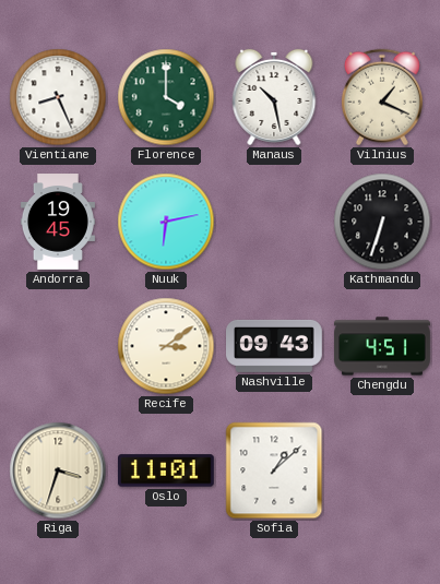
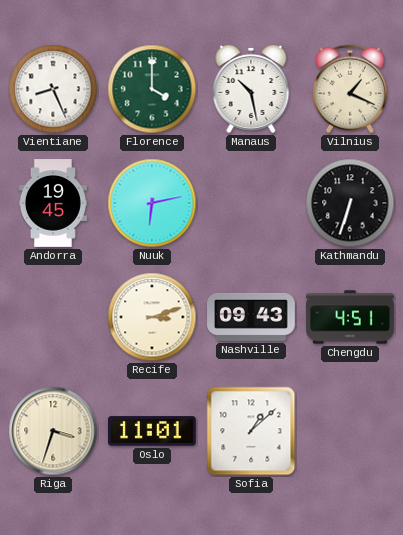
Recife: 3:09 -> 3:12
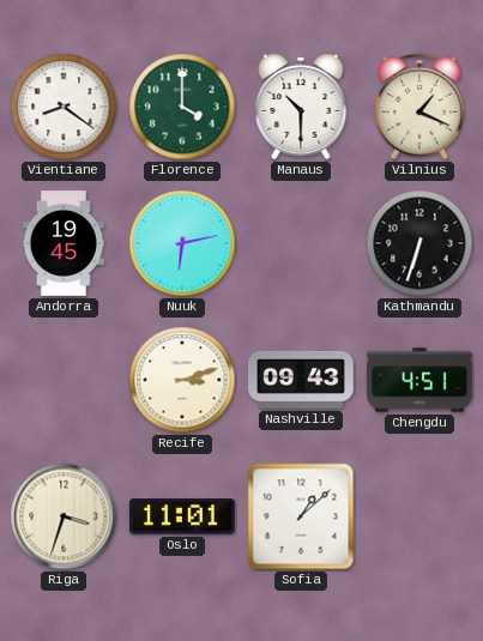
Vientiane: 8:26 -> 8:21
Manaus: 10:28 -> 10:30
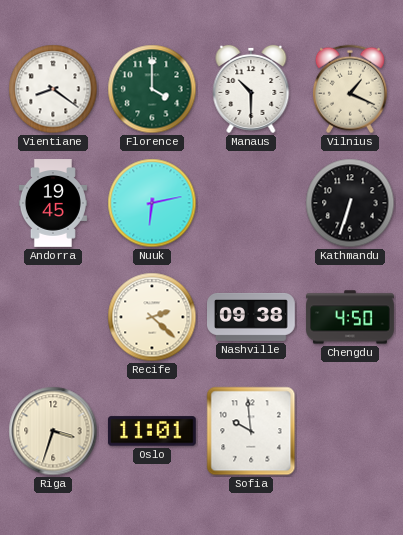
Recife: 3:12 -> 2:22
Nashville: 09:43 -> 09:38
Chengdu: 4:51 -> 4:50
Sofia: 1:08 -> 9:59
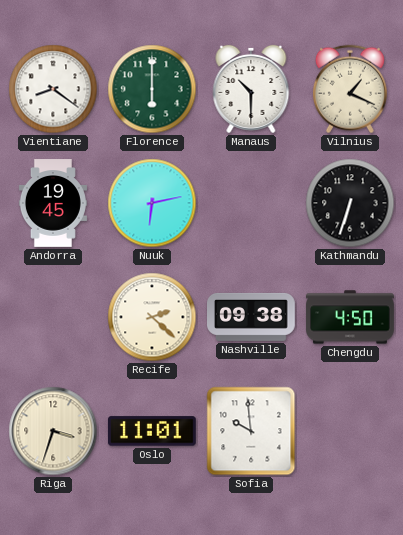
Florence: 4:00 -> 6:00
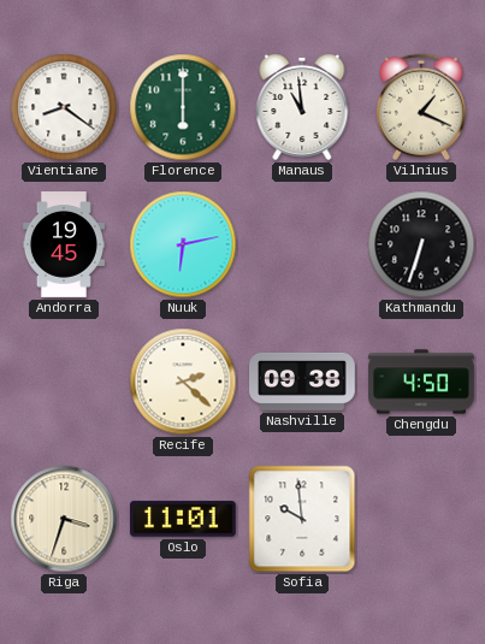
Manaus: 10:30 -> 10:59
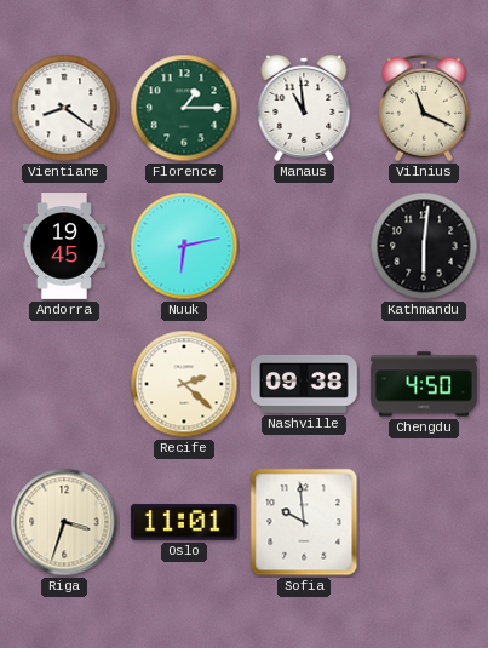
Florence: 6:00 -> 1:15
Vilnius: 1:19 -> 11:19
Kathmandu: 6:33 -> 6:01
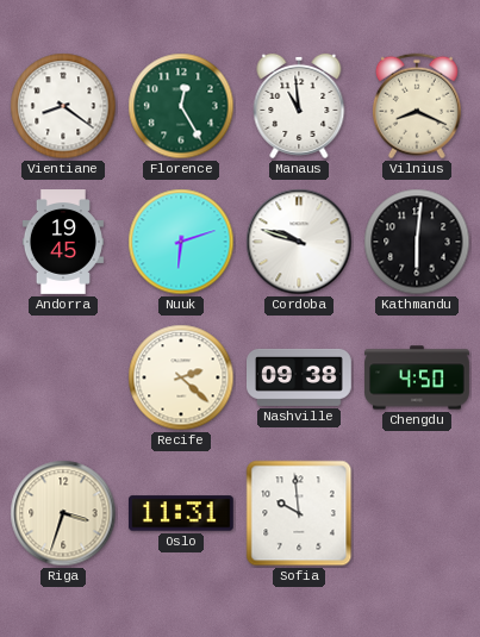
Florence: 1:15 -> 12:25
Vilnius: 11:19 -> 8:19
Nuuk: 6:13 -> 6:12
Cordoba: none -> 9:48
Oslo: 11:01 -> 11:31
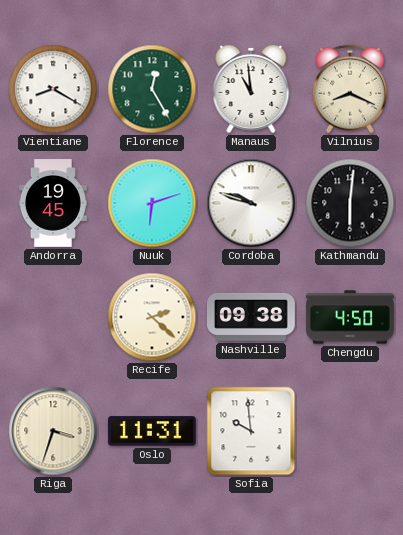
Vientiane: 8:21 -> 8:20
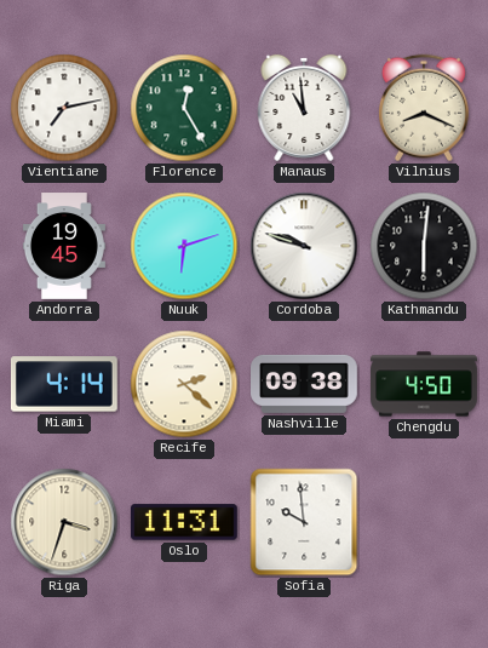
Vientiane: 8:20 -> 7:13
Miami: none -> 4:14
